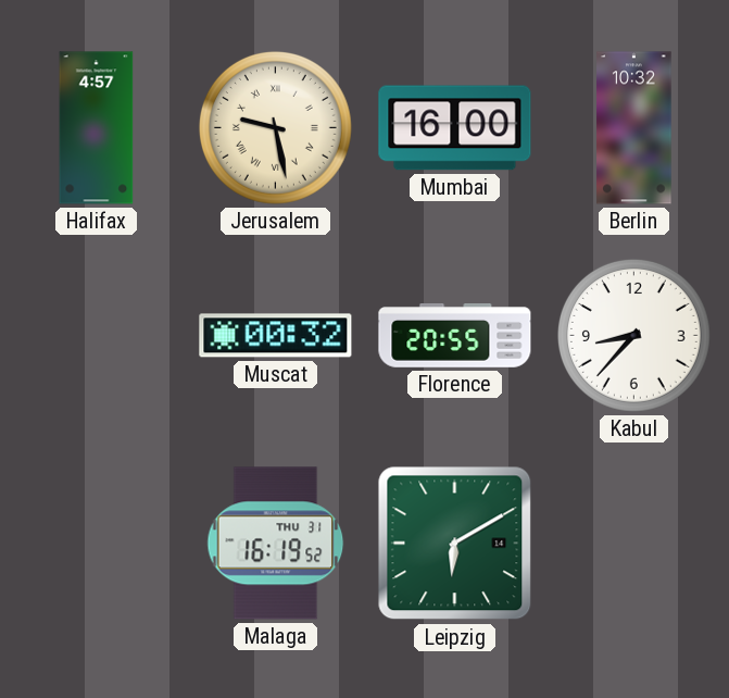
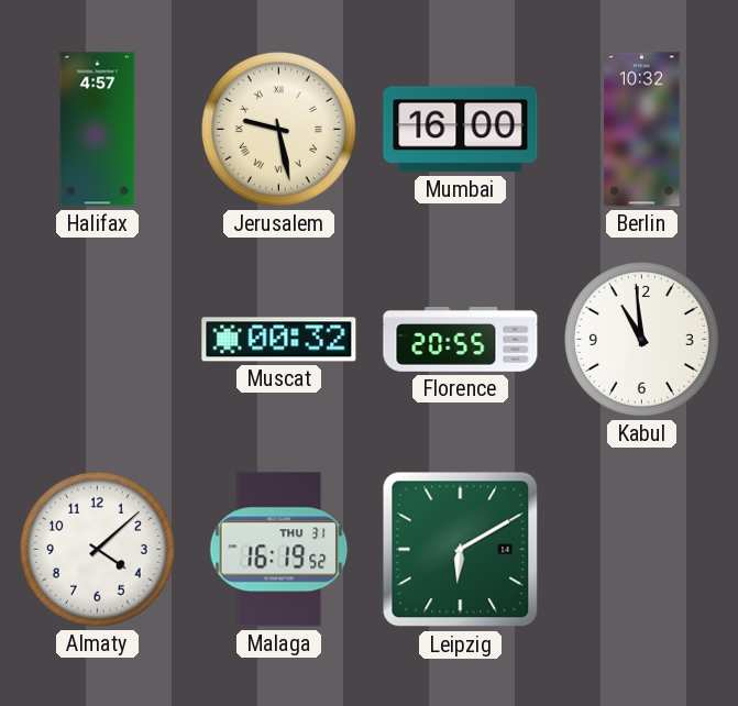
Kabul: 8:37 -> 10:59
Almaty: none -> 4:08
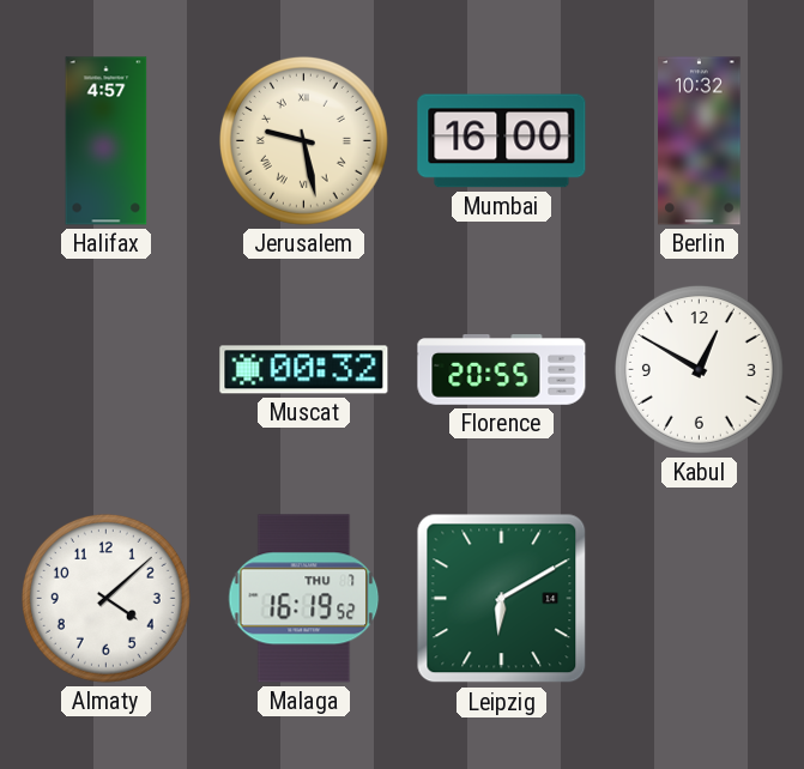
Kabul: 10:59 -> 12:50
Malaga date: THU 31 -> THU 7
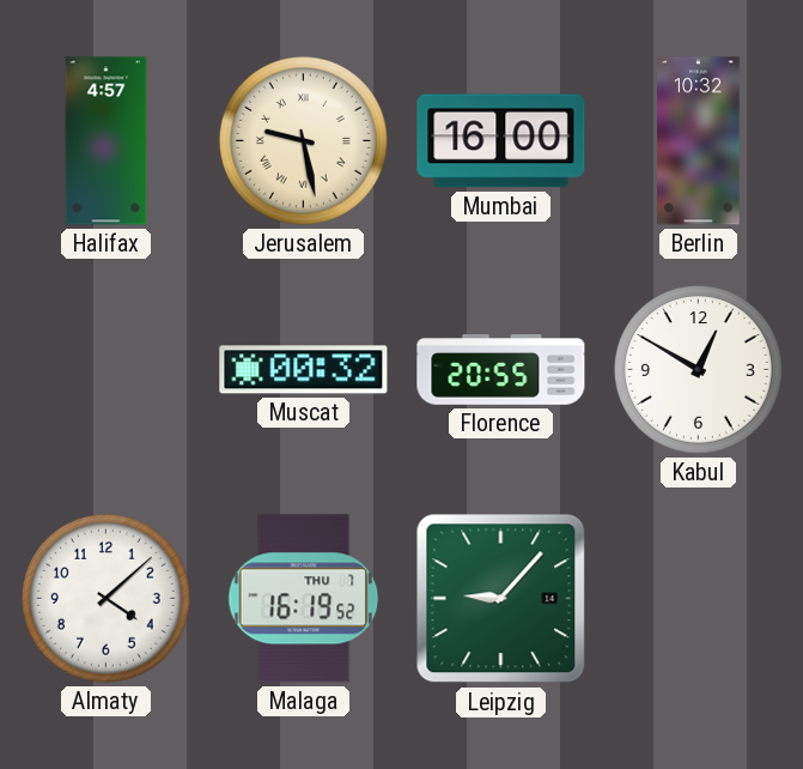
Leipzig: 6:10 -> 9:07
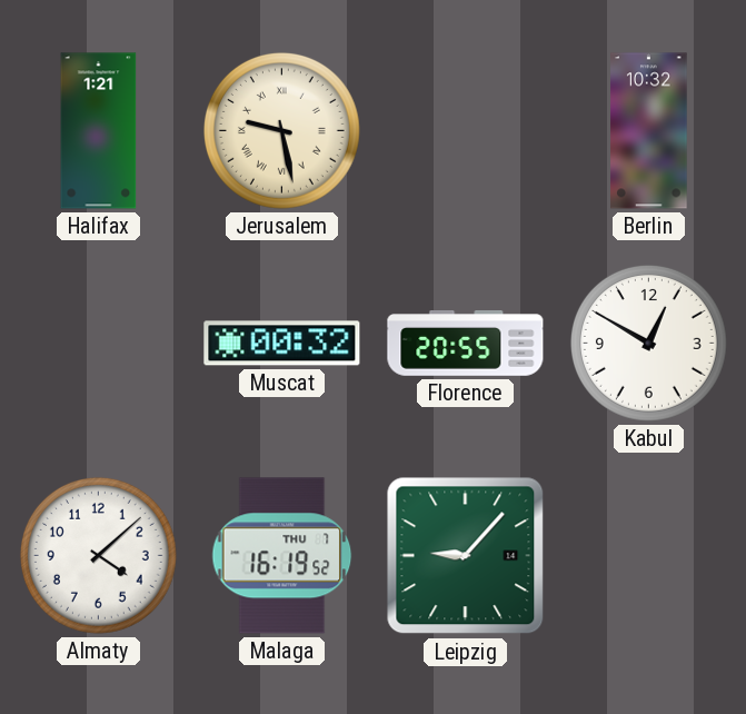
Halifax: 4:57 -> 1:21
Mumbai: 16:00 -> none
